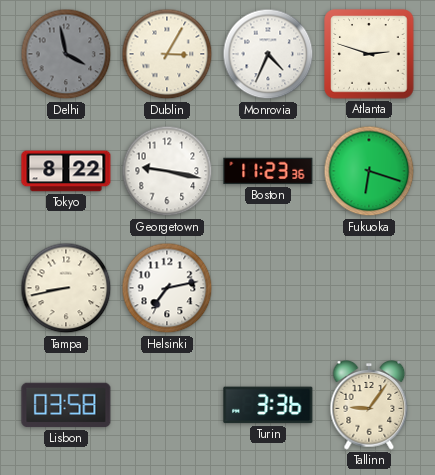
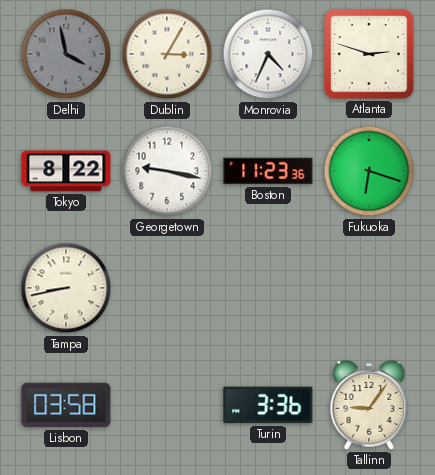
Helsinki: 7:13 -> none
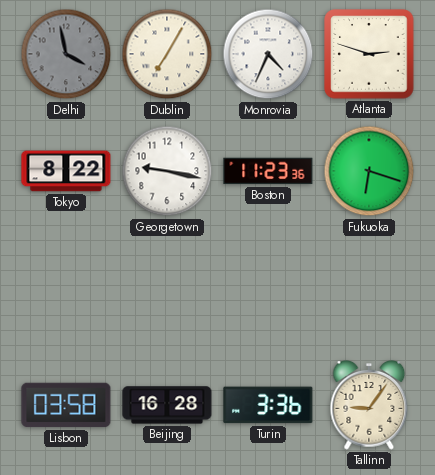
Dublin: 3:05 -> 7:05
Tampa: 8:43 -> none
Beijing: none -> 16:28
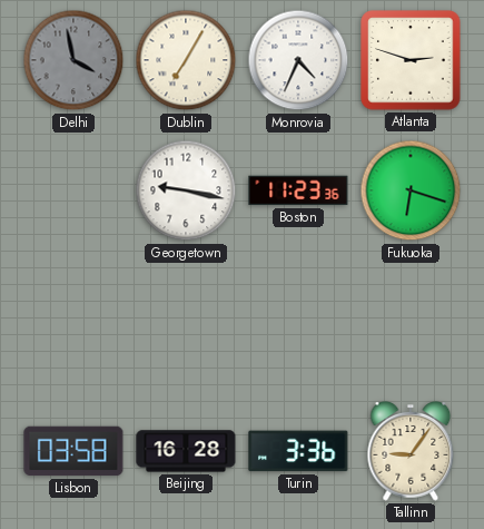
Tokyo: 8:22 -> none
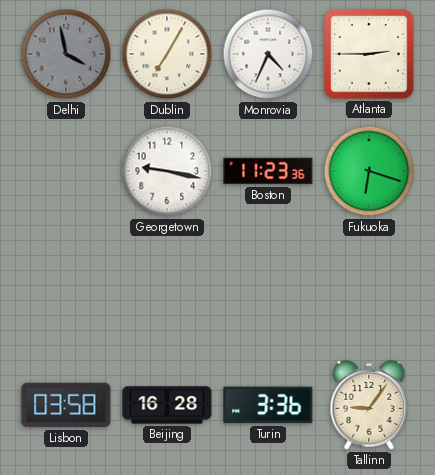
Atlanta: 2:48 -> 2:45
